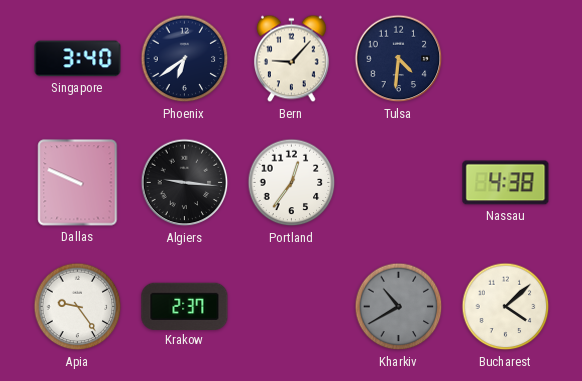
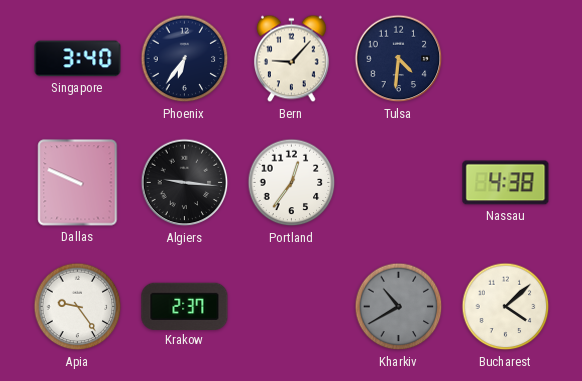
Phoenix: 6:39 -> 6:36
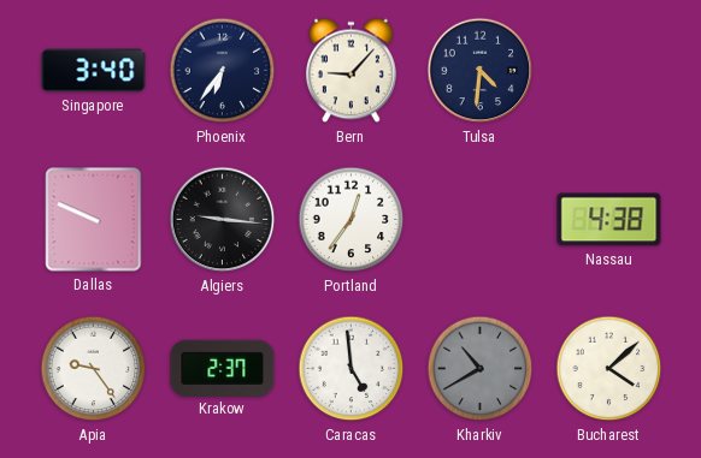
Caracas: none -> 4:59
